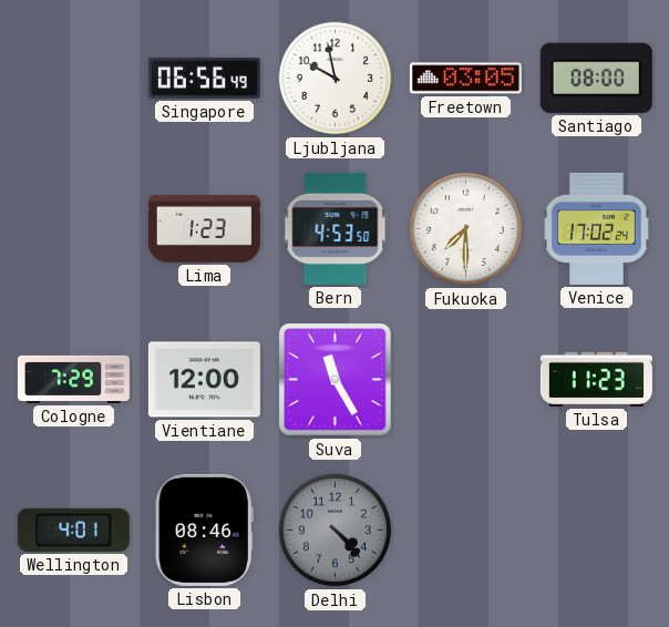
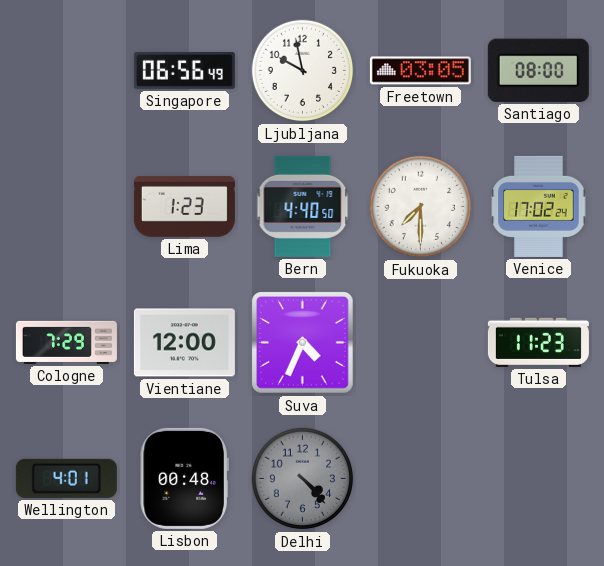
Bern: 4:53 -> 4:40
Suva: 11:25 -> 4:34
Lisbon: 08:46 -> 00:48
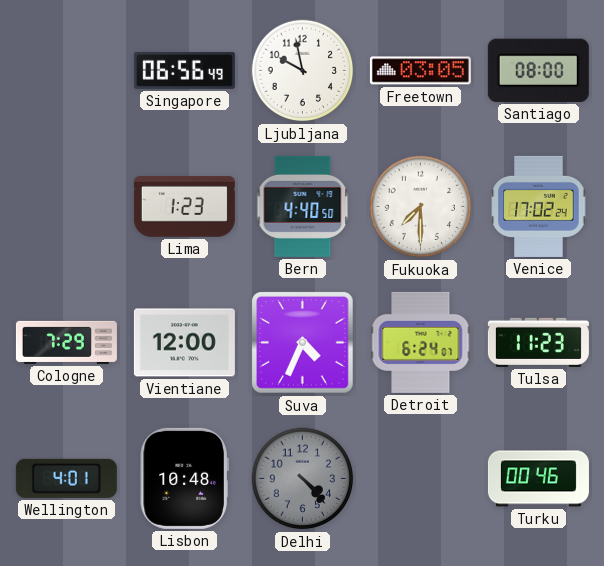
Detroit: none -> 6:24
Lisbon: 00:48 -> 10:48
Turku: none -> 00:46
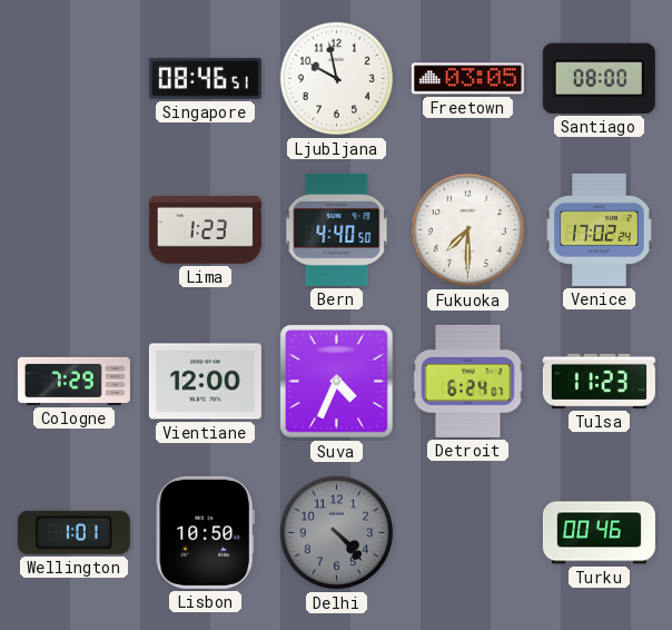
Singapore: 06:56 -> 08:46
Wellington: 4:01 -> 1:01
Lisbon: 10:48 -> 10:50
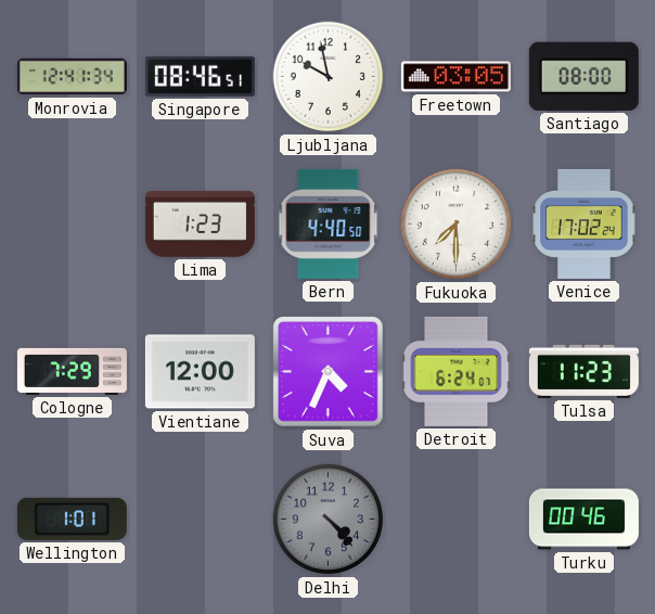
Monrovia: none -> 12:41
Lisbon: 10:50 -> none
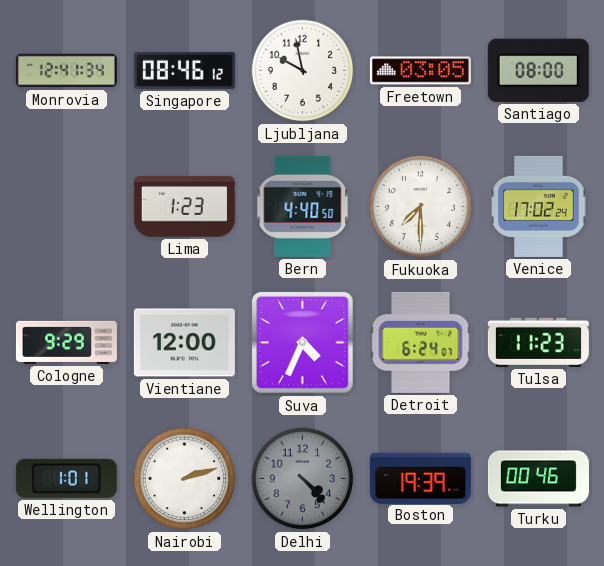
Singapore: 08:46:51 -> 08:46:12
Cologne: 7:29 -> 9:29
Nairobi: none -> 2:12
Boston: none -> 19:39
